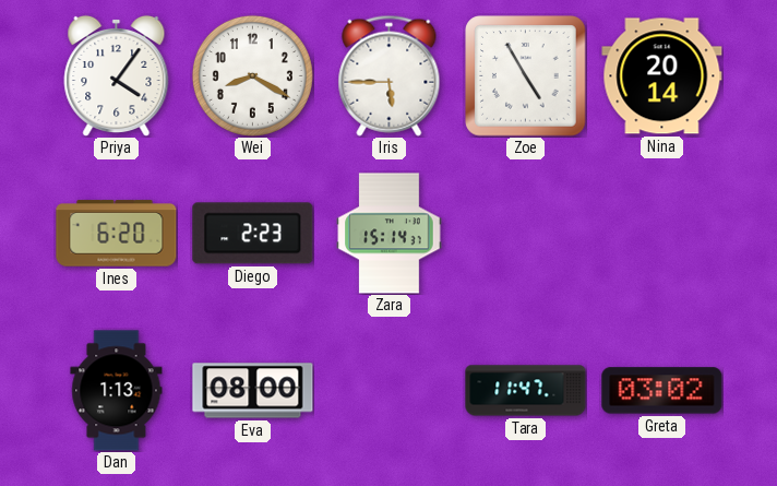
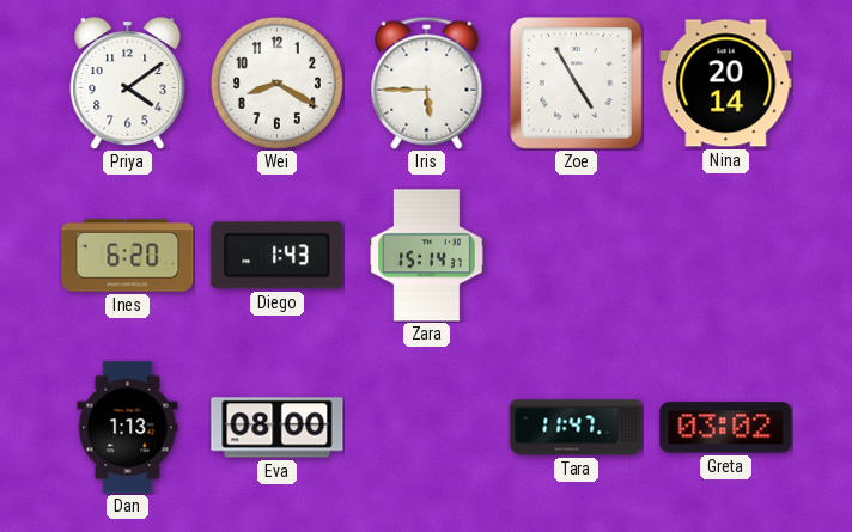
Priya: 4:06 -> 4:09
Diego: 2:23 -> 1:43
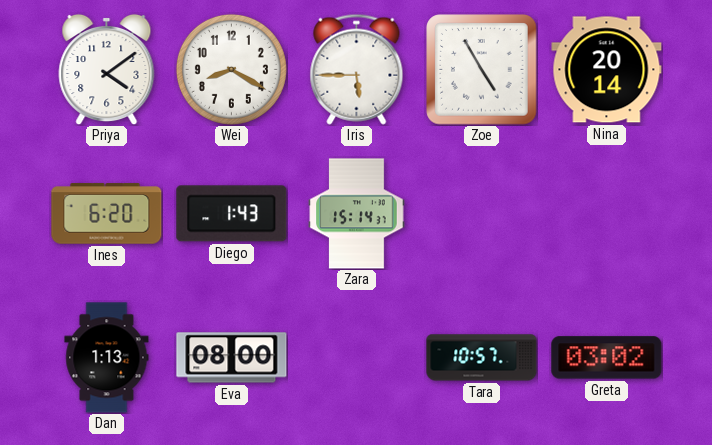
Tara: 11:47 -> 10:57
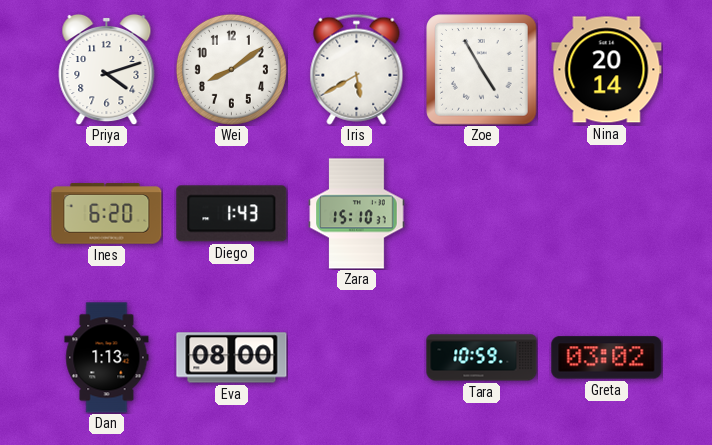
Priya: 4:09 -> 4:12
Wei: 8:20 -> 8:09
Iris: 5:45 -> 5:40
Zara: 15:14 -> 15:10
Tara: 10:57 -> 10:59
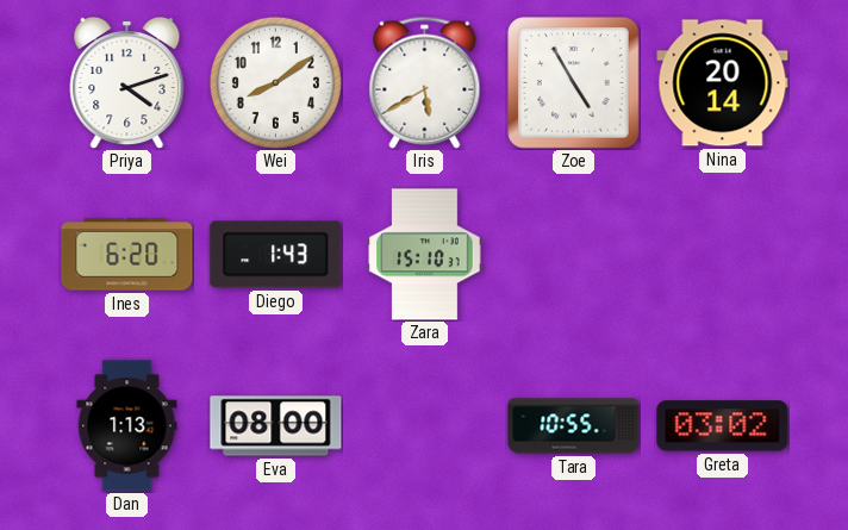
Tara: 10:59 -> 10:55
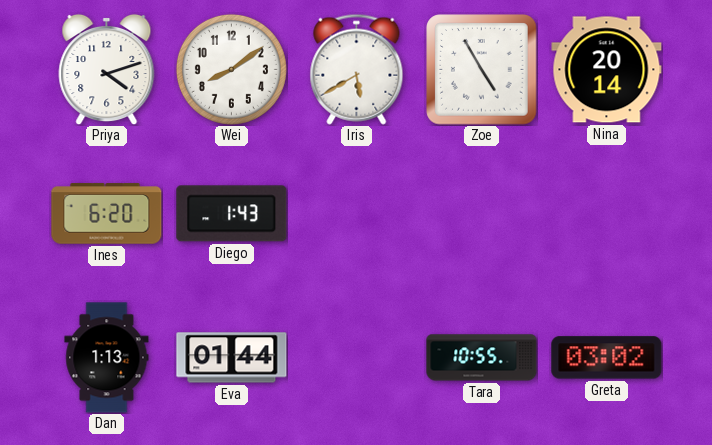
Zara: 15:10 -> none
Eva: 08:00 -> 01:44
